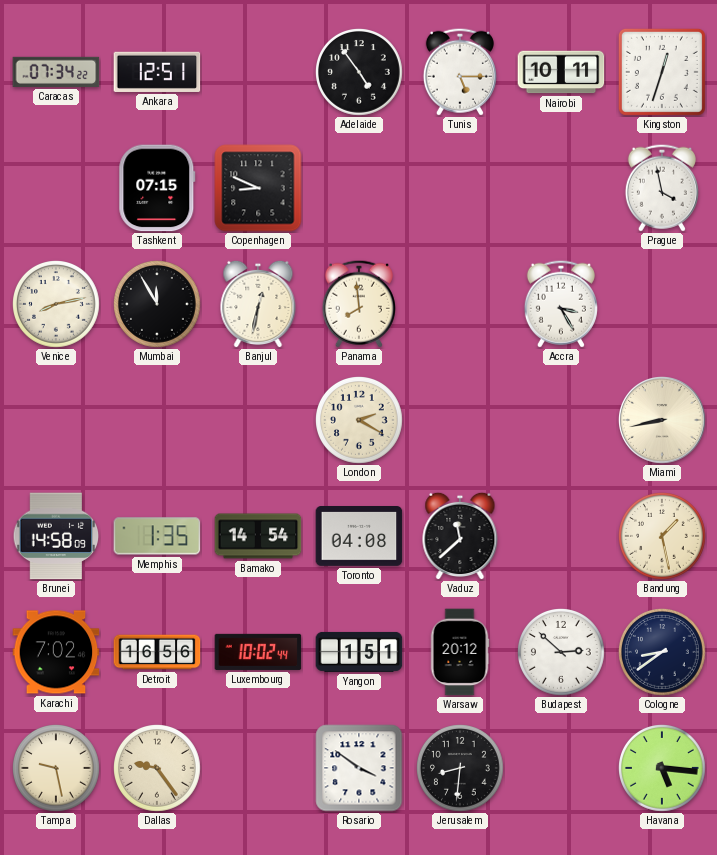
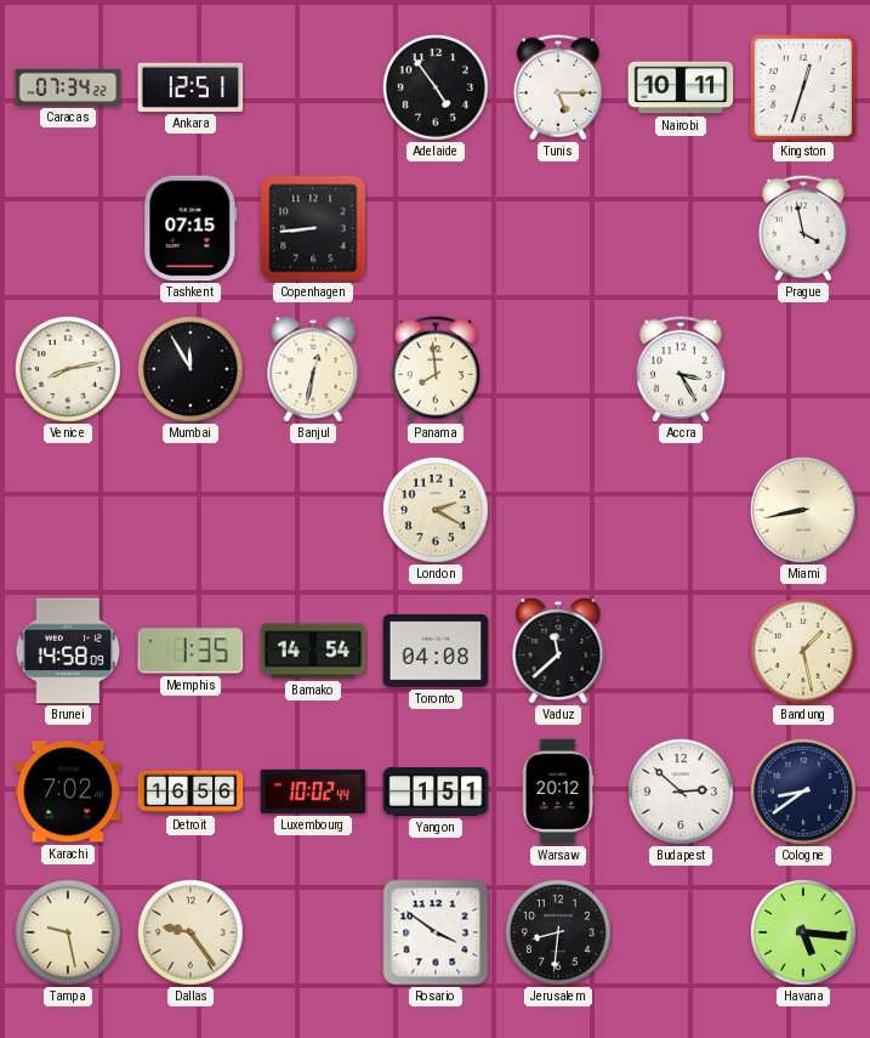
Copenhagen: 8:49 -> 8:44
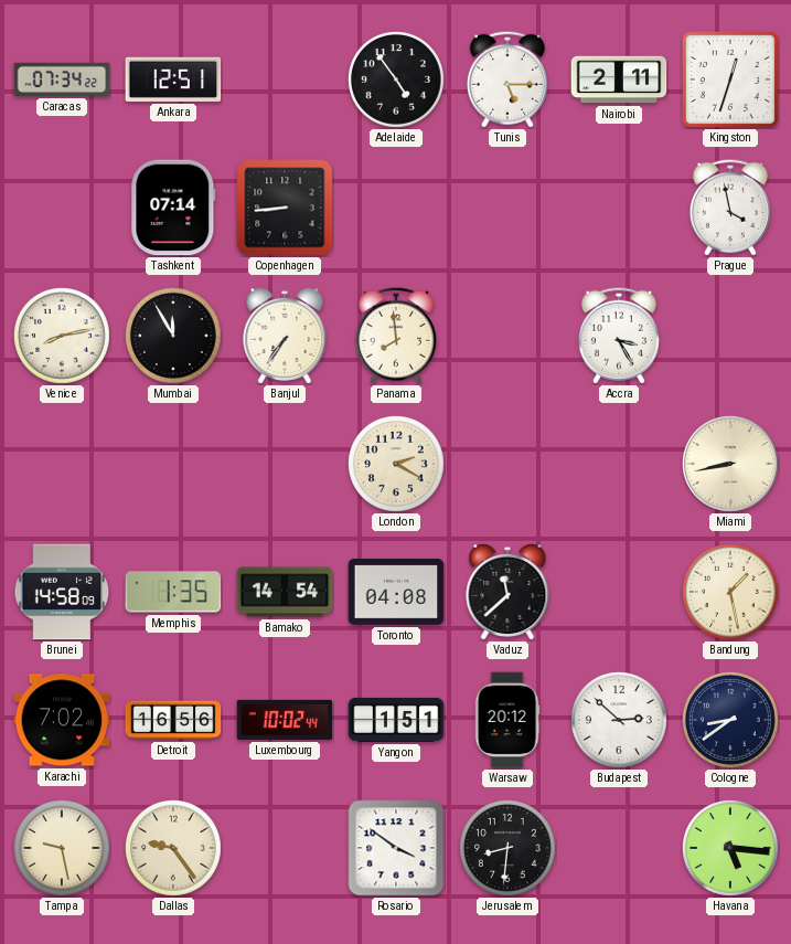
Nairobi: 10:11 -> 2:11
Tashkent: 07:15 -> 07:14
Banjul: 12:32 -> 7:36
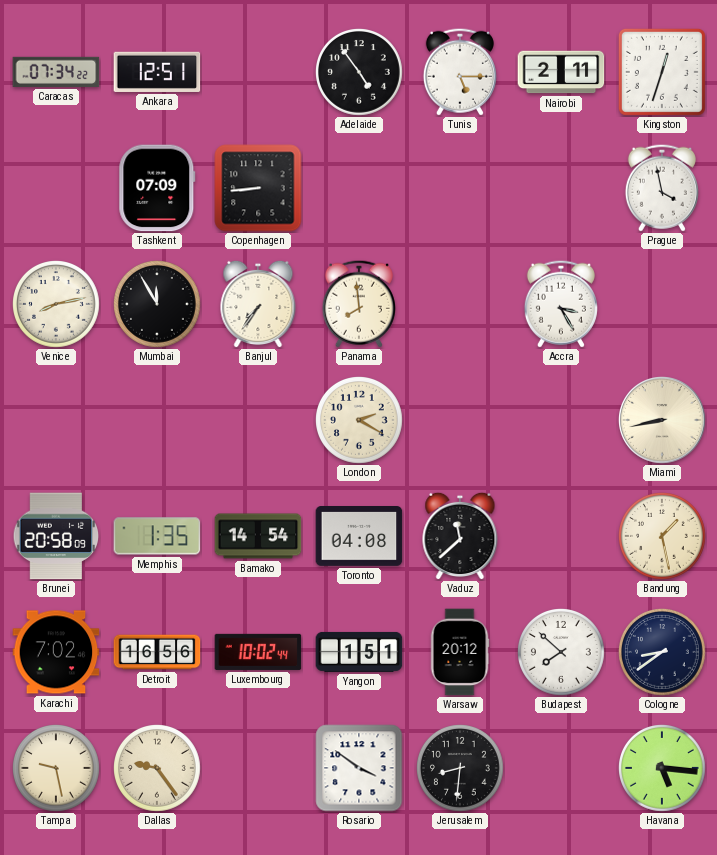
Tashkent: 07:14 -> 07:09
Brunei: 14:58 -> 20:58
Budapest: 2:52 -> 7:52
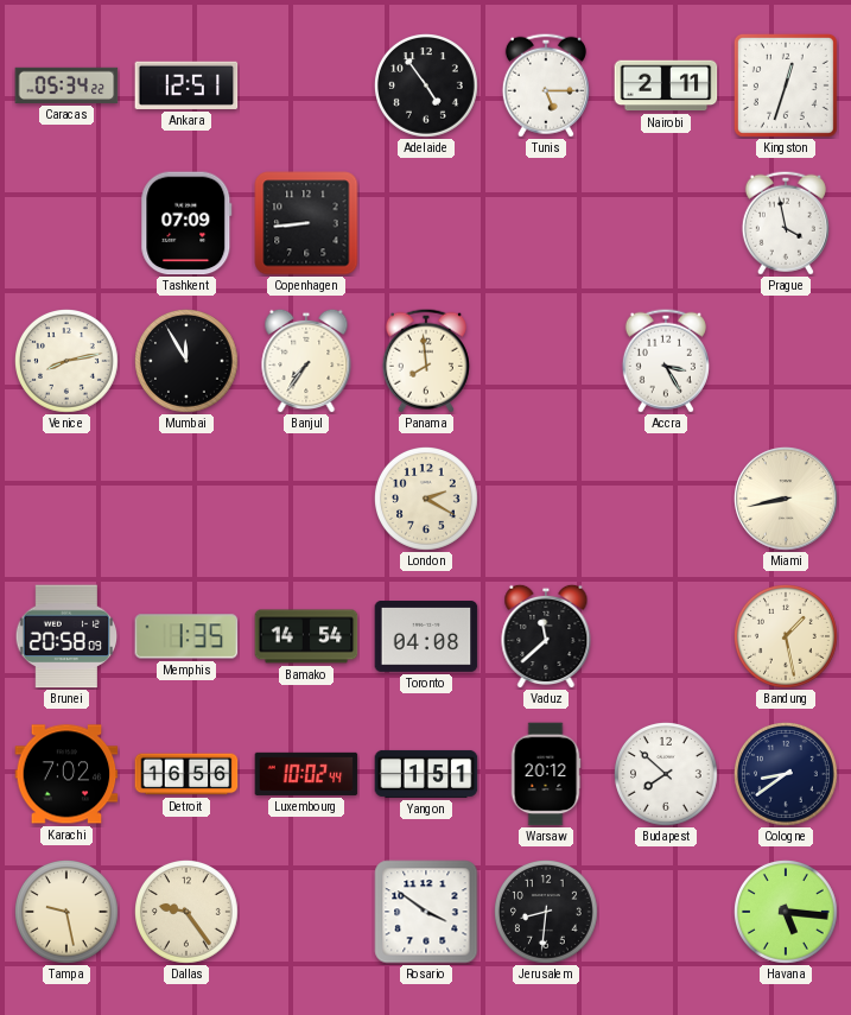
Caracas: 07:34 -> 05:34
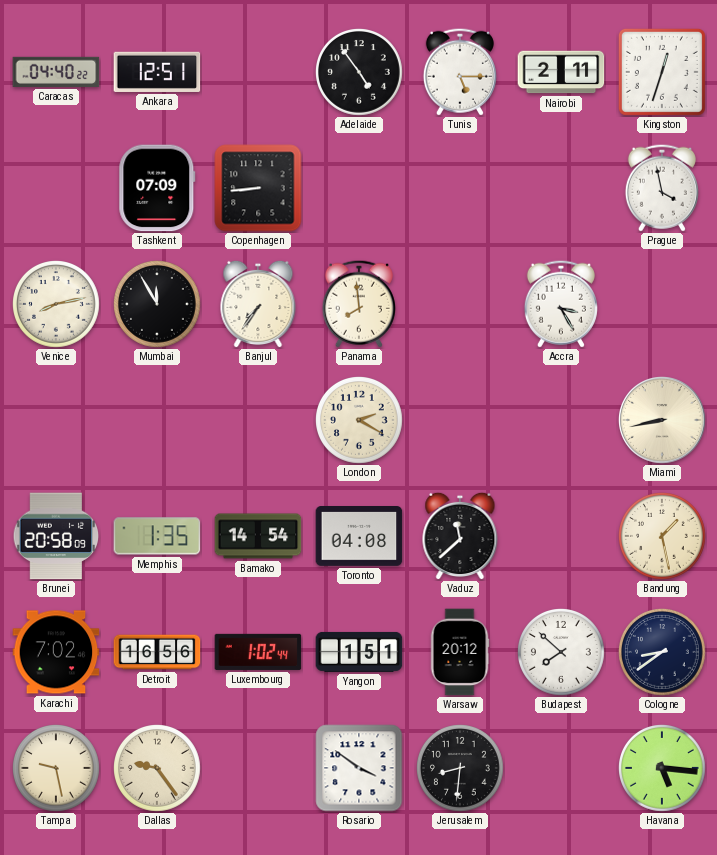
Caracas: 05:34 -> 04:40
Luxembourg: 10:02 -> 1:02
